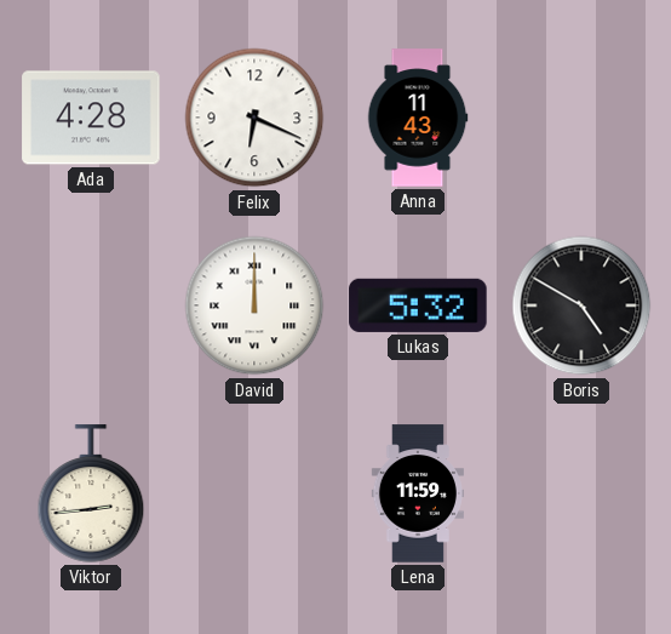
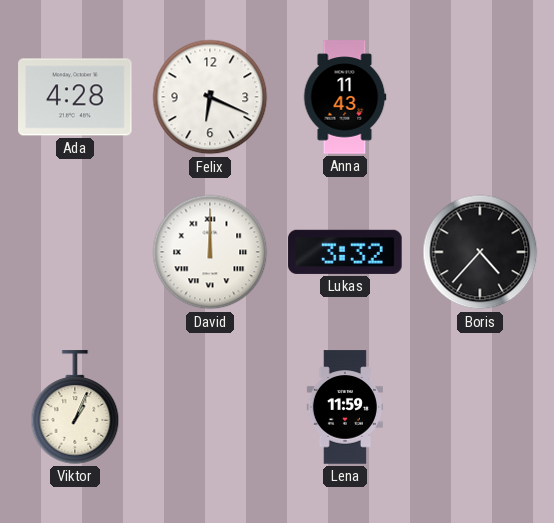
Lukas: 5:32 -> 3:32
Boris: 4:50 -> 4:37
Viktor: 2:44 -> 1:04
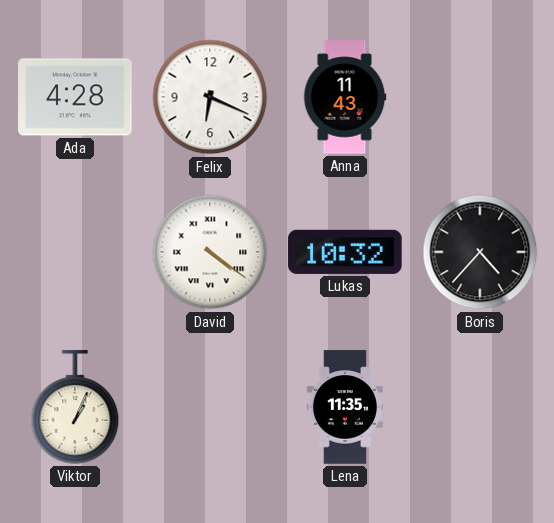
David: 12:00 -> 4:21
Lukas: 3:32 -> 10:32
Lena: 11:59 -> 11:35
